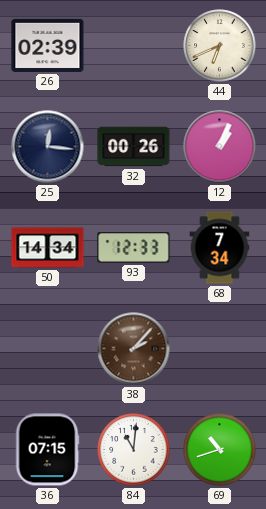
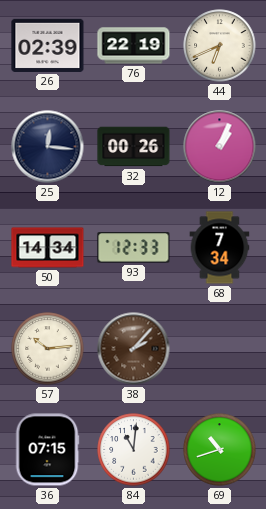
76: none -> 22:19
57: none -> 10:14
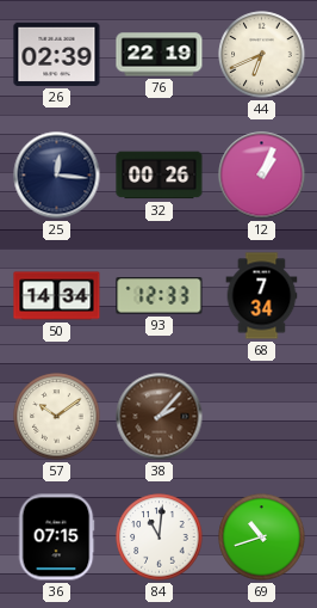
57: 10:14 -> 10:09
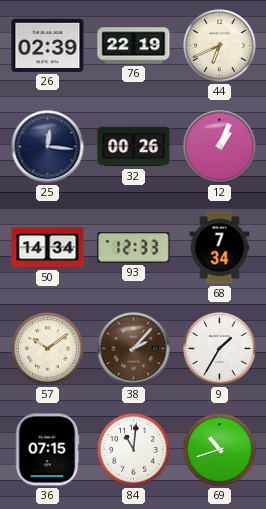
9: none -> 1:35
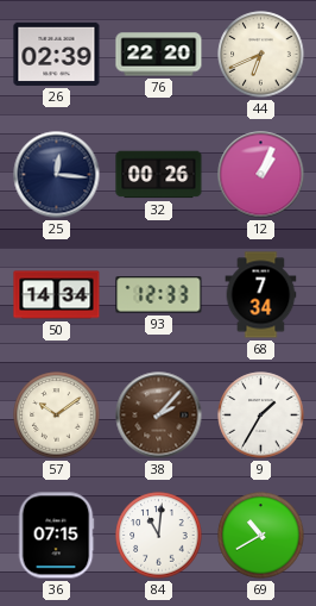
76: 22:19 -> 22:20
69: 10:42 -> 10:40
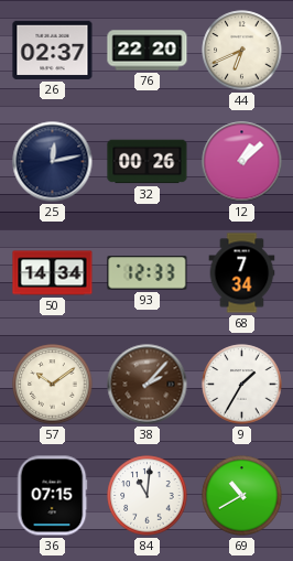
26: 02:39 -> 02:37
25: 12:16 -> 12:13
12: 1:04 -> 1:08
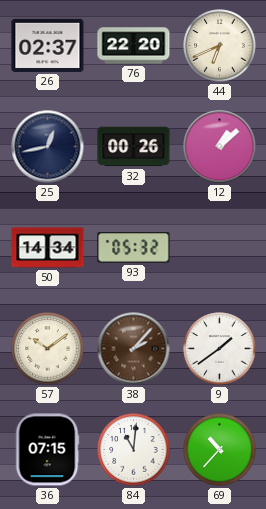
25: 12:13 -> 12:43
93: 12:33 -> 05:32
68: 7:34 -> none
9: 1:35 -> 1:39
69: 10:40 -> 10:37
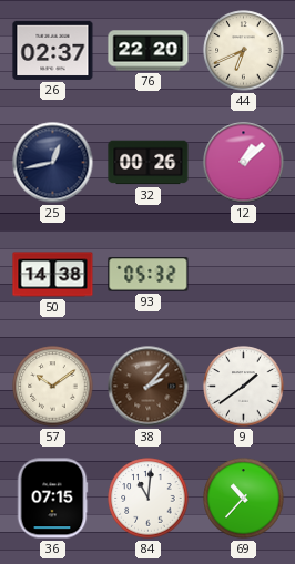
50: 14:34 -> 14:38
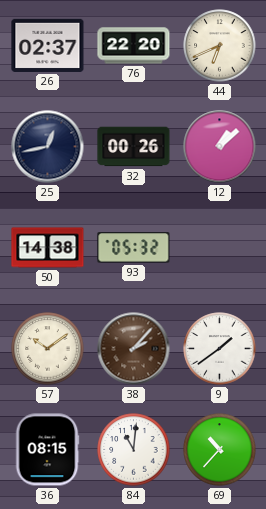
36: 07:15 -> 08:15
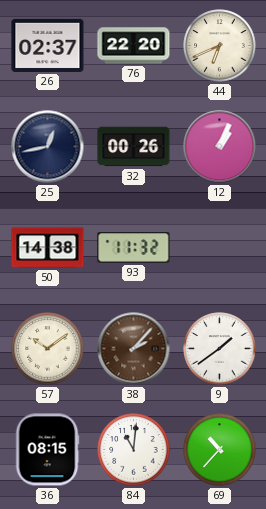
12: 1:08 -> 1:04
93: 05:32 -> 11:32
